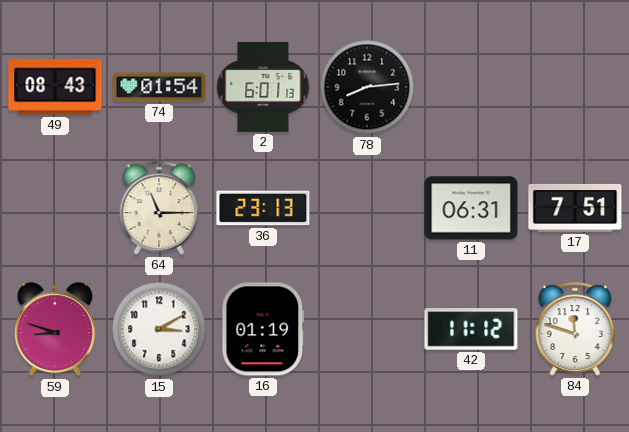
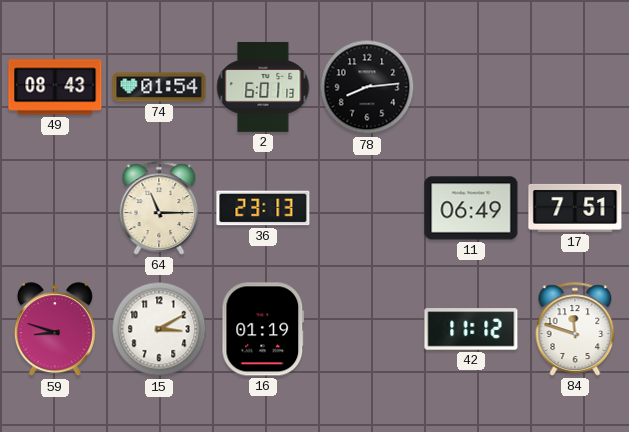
11: 06:31 -> 06:49
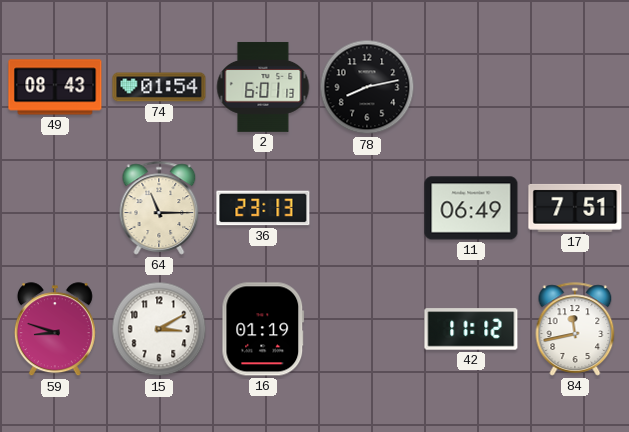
78: 8:14 -> 8:13
84: 11:48 -> 11:43
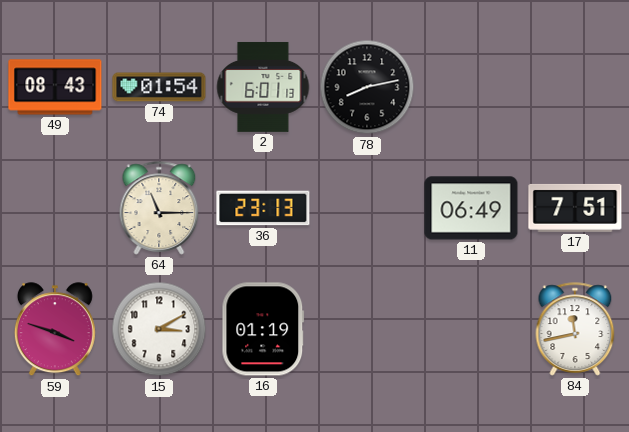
59: 8:48 -> 3:48
42: 11:12 -> none
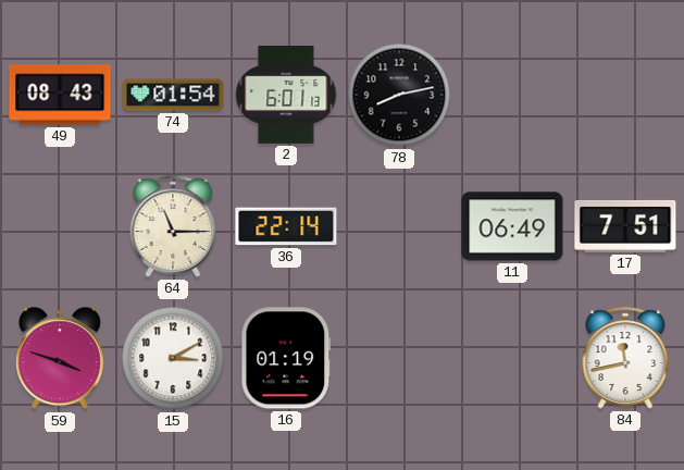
36: 23:13 -> 22:14
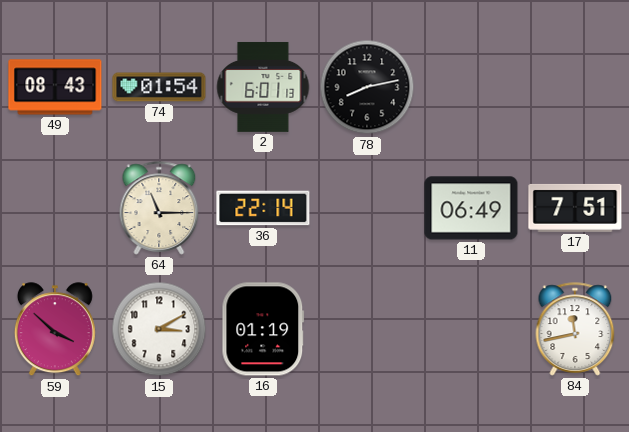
59: 3:48 -> 3:52
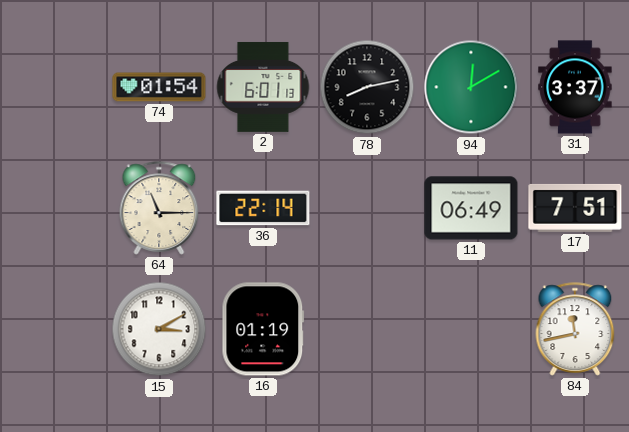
49: 08:43 -> none
94: none -> 12:10
31: none -> 3:37
59: 3:52 -> none
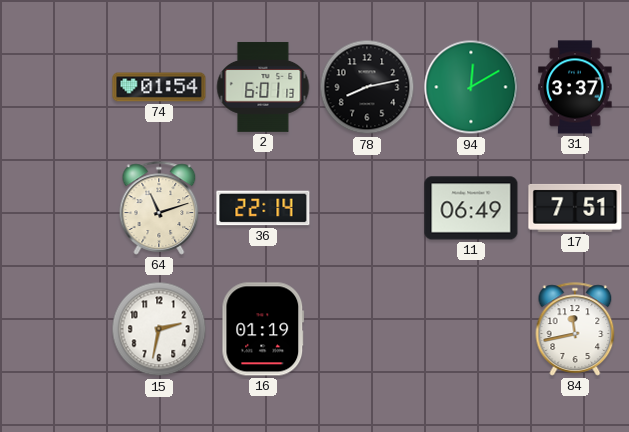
64: 11:15 -> 11:12
15: 3:10 -> 2:32
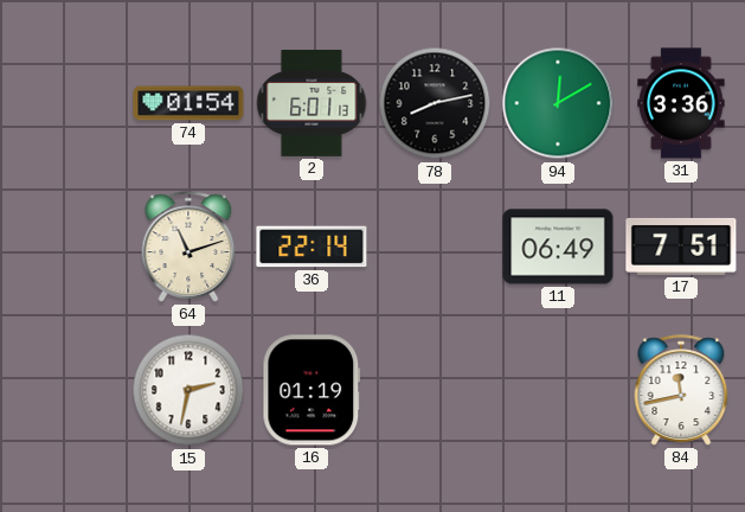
31: 3:37 -> 3:36
